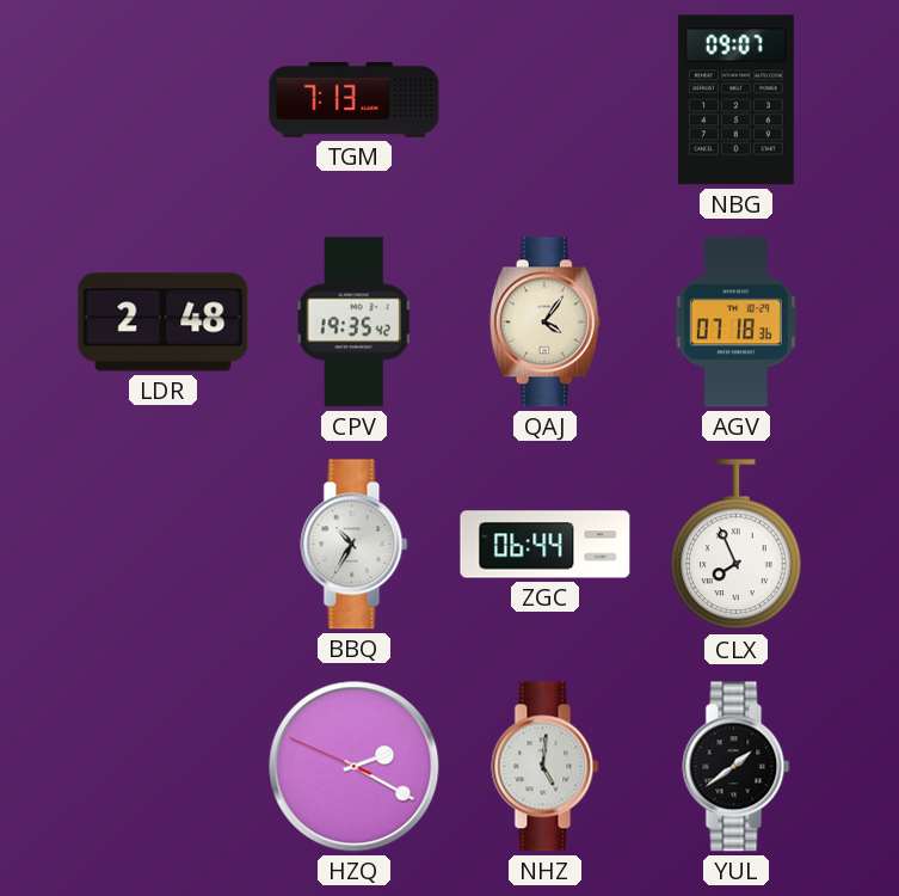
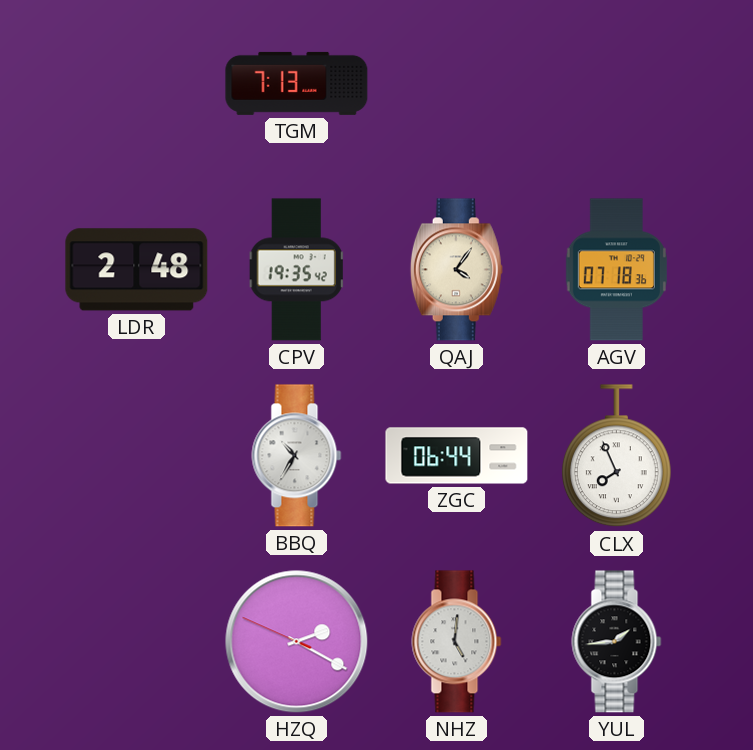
NBG: 09:07 -> none
YUL: 1:39 -> 1:44
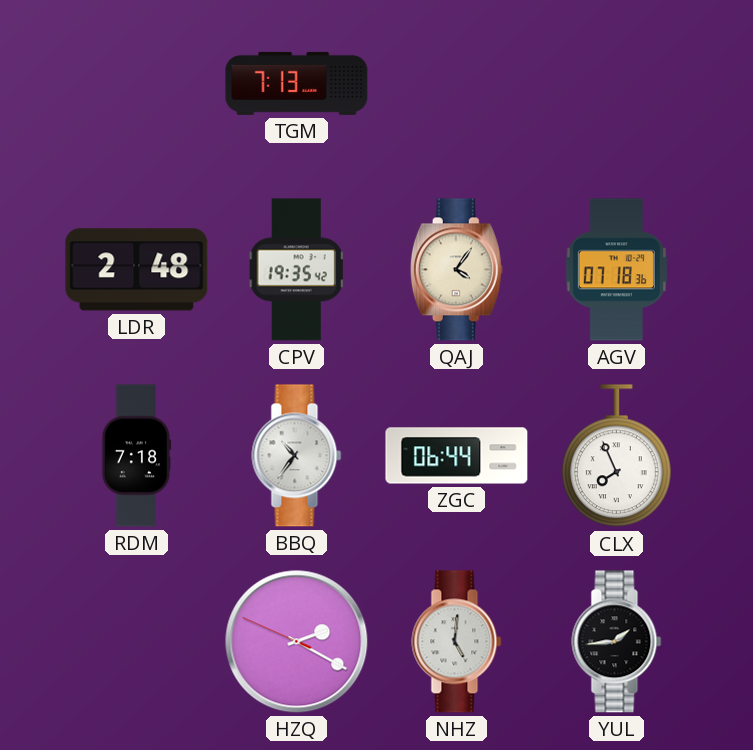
RDM: none -> 7:18
BBQ: 10:35 -> 10:36
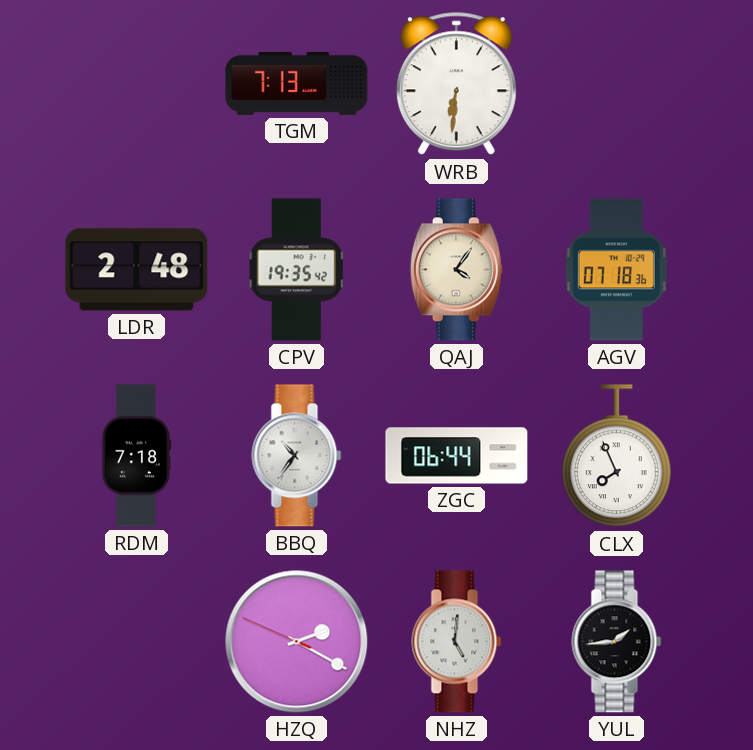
WRB: none -> 6:31
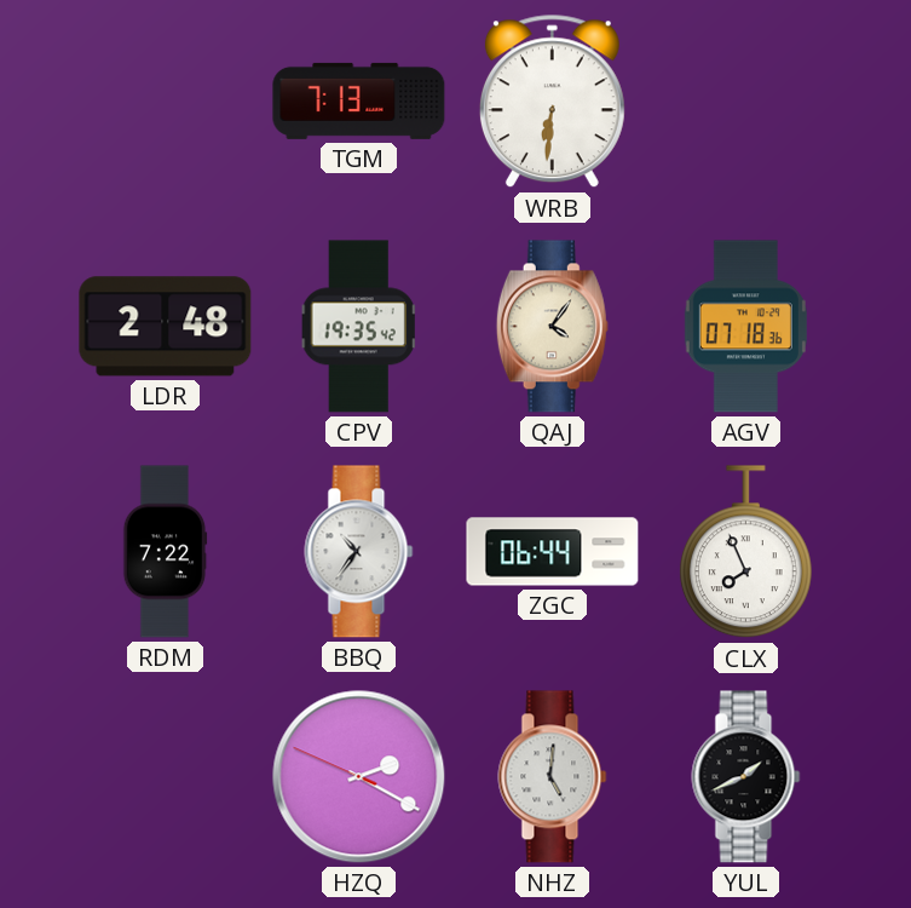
RDM: 7:18 -> 7:22
YUL: 1:44 -> 1:41
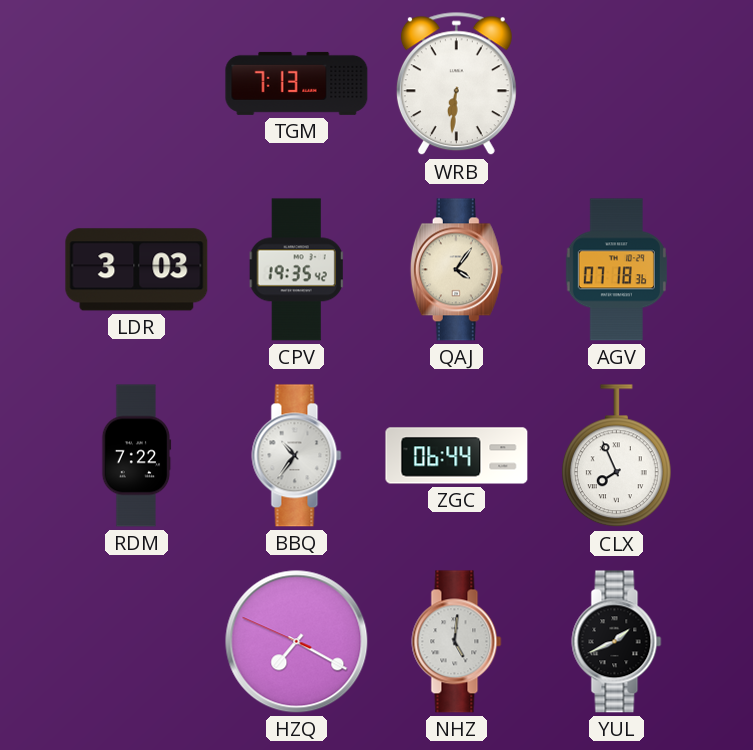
LDR: 2:48 -> 3:03
HZQ: 2:19 -> 7:19
